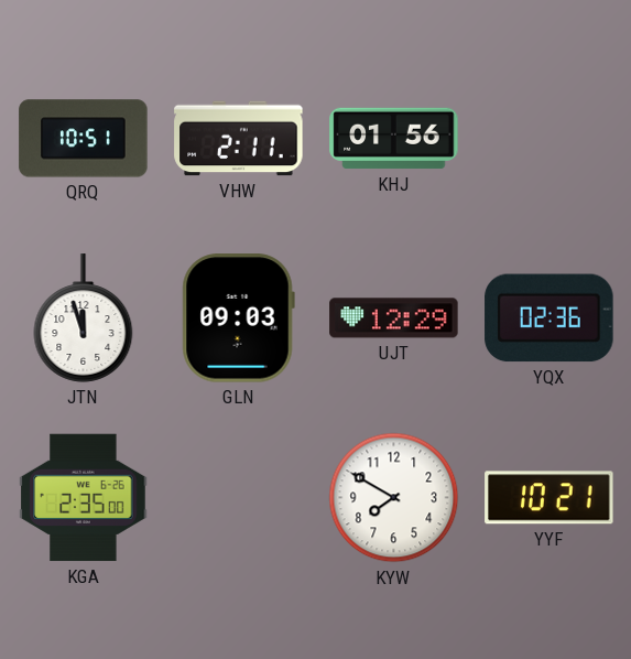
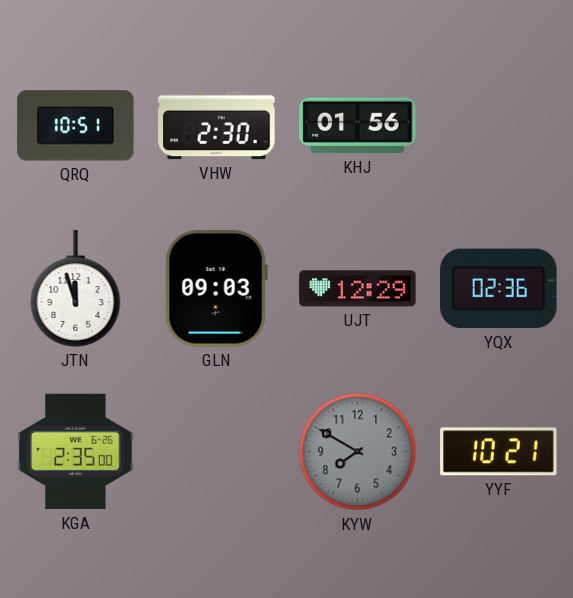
VHW: 2:11 -> 2:30
KYW dial: white -> grey
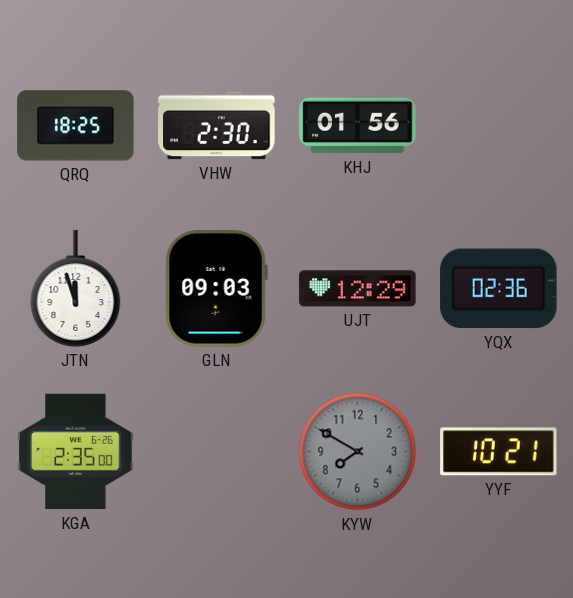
QRQ: 10:51 -> 18:25
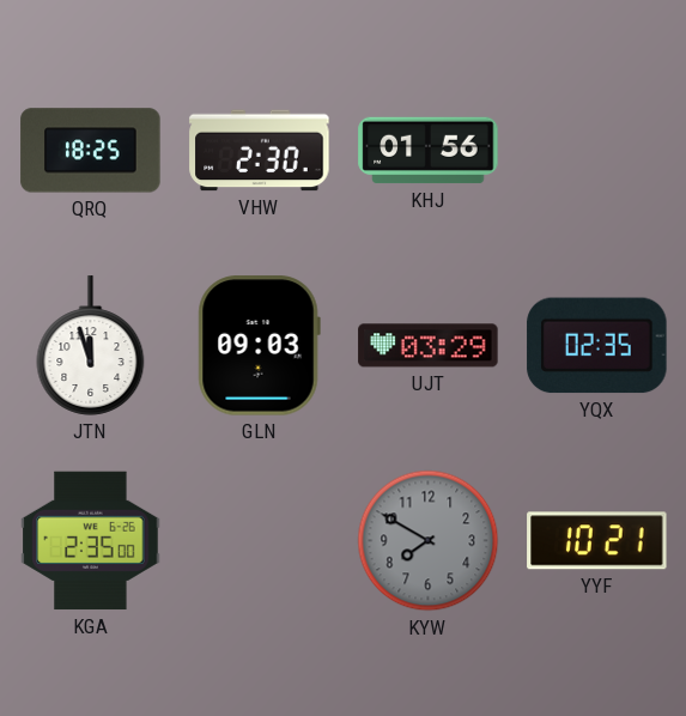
UJT: 12:29 -> 03:29
YQX: 02:36 -> 02:35
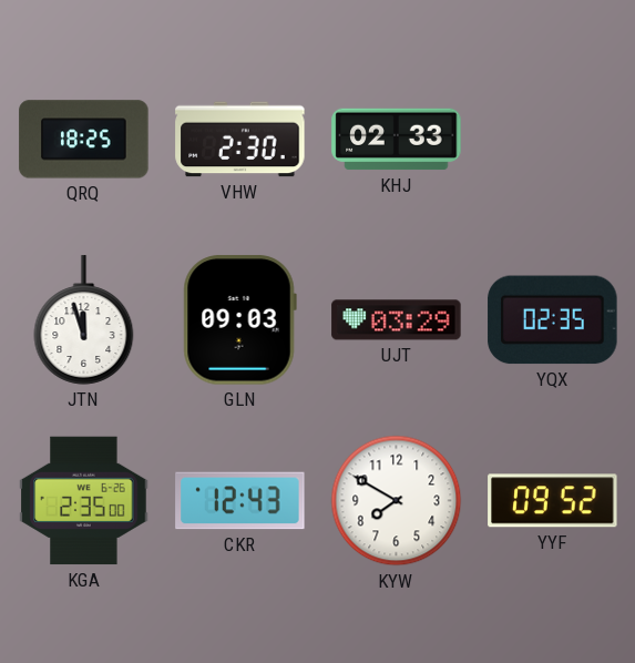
KHJ: 01:56 -> 02:33
CKR: none -> 12:43
KYW dial: grey -> white
YYF: 10:21 -> 09:52
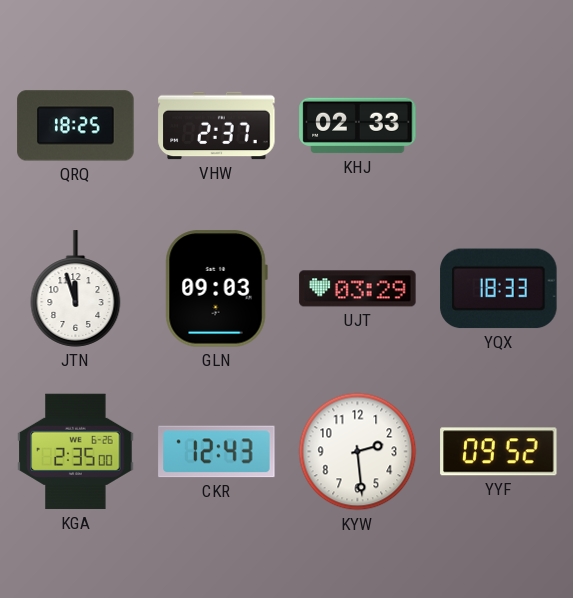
VHW: 2:30 -> 2:37
YQX: 02:35 -> 18:33
KYW: 7:50 -> 2:29
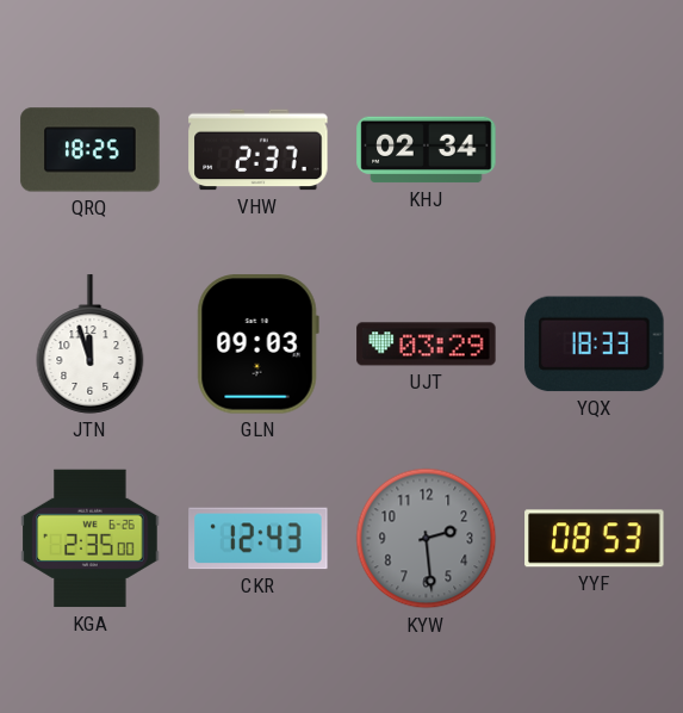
KHJ: 02:33 -> 02:34
KYW dial: white -> grey
YYF: 09:52 -> 08:53
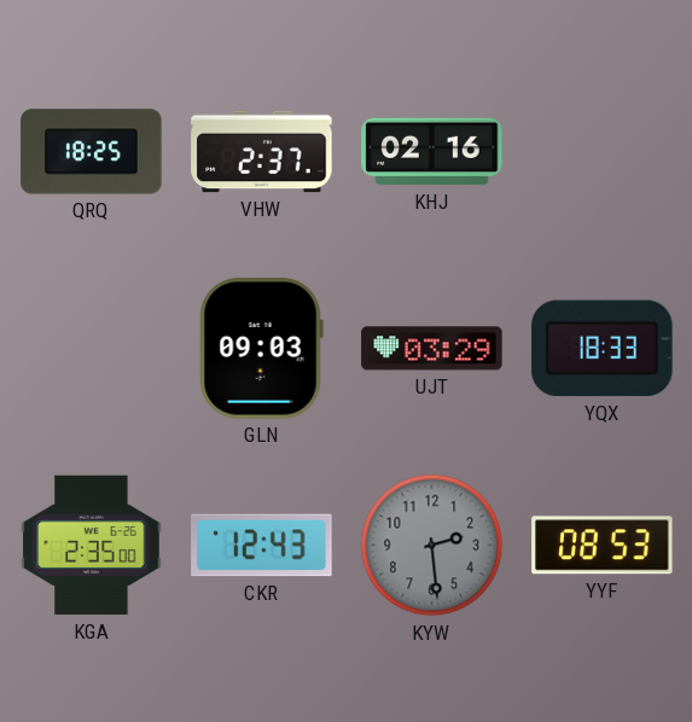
KHJ: 02:34 -> 02:16
JTN: 11:57 -> none
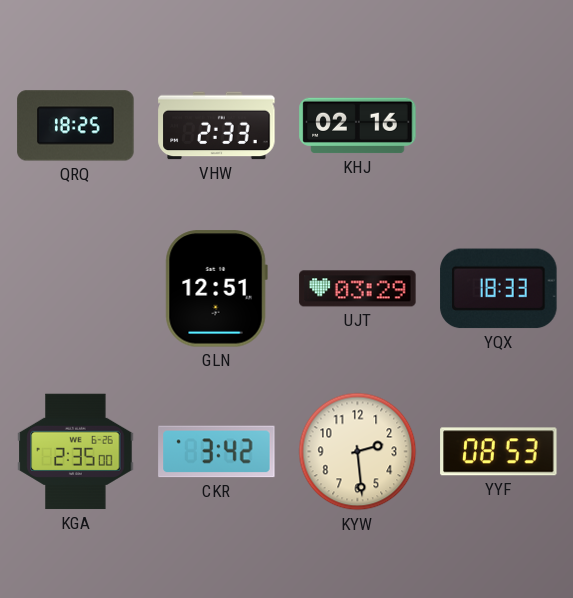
VHW: 2:37 -> 2:33
GLN: 09:03 -> 12:51
CKR: 12:43 -> 3:42
KYW dial: grey -> cream
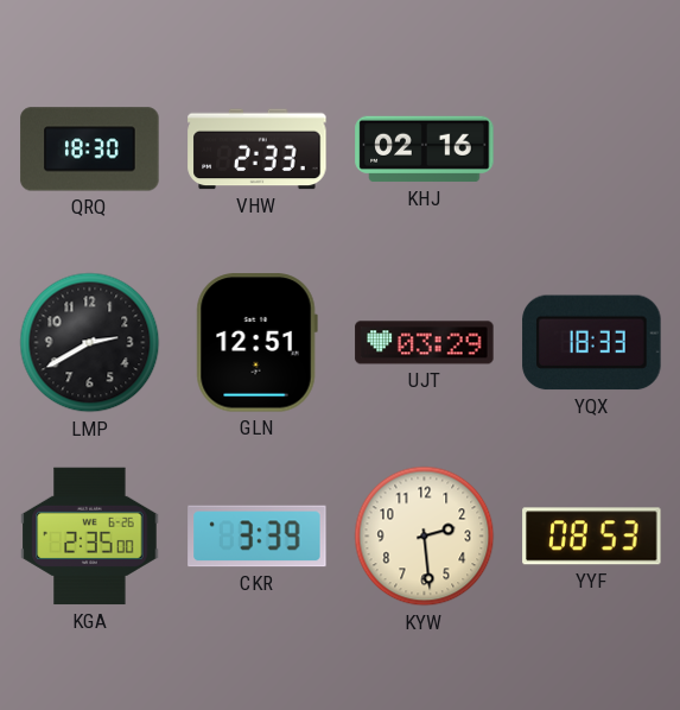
QRQ: 18:25 -> 18:30
LMP: none -> 2:40
CKR: 3:42 -> 3:39
